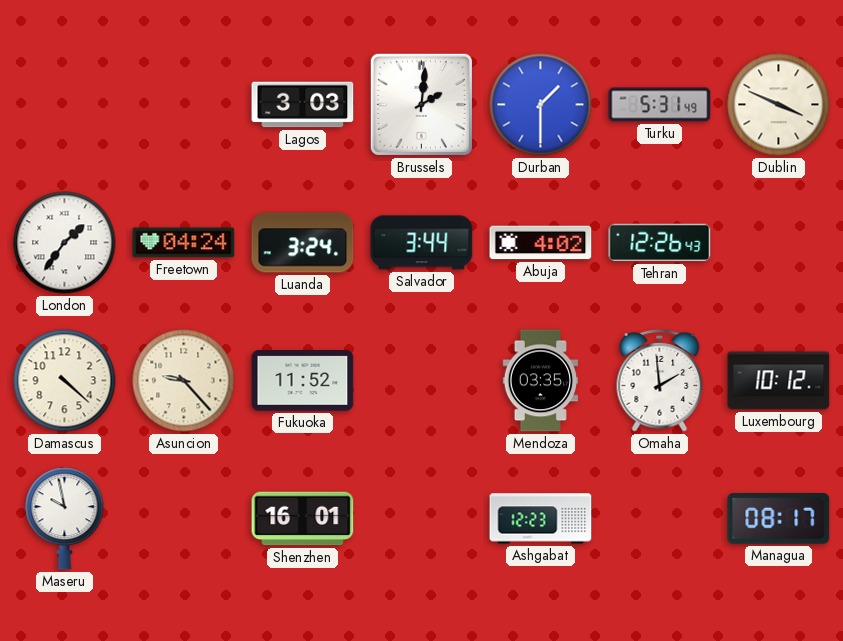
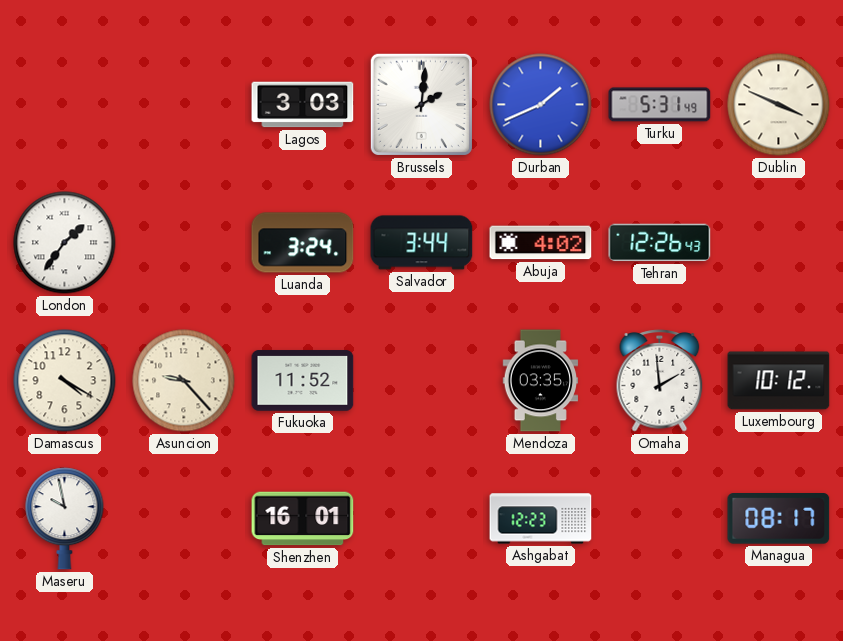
Durban: 1:30 -> 1:41
Freetown: 04:24 -> none
Damascus: 4:22 -> 4:20
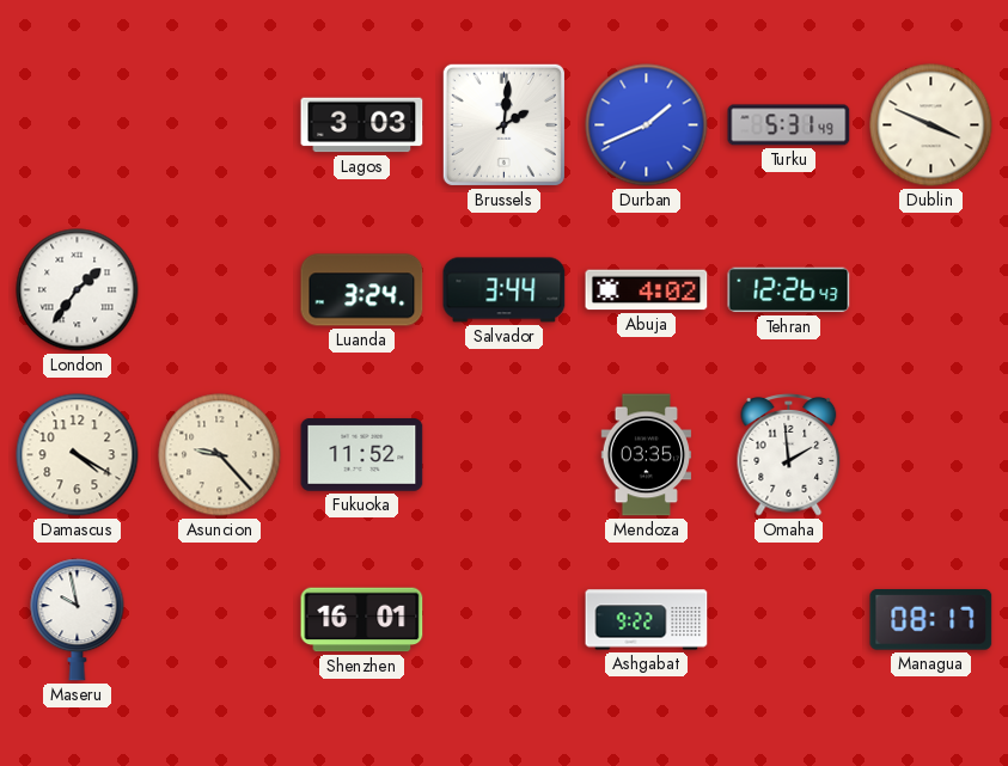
Luxembourg: 10:12 -> none
Ashgabat: 12:23 -> 9:22
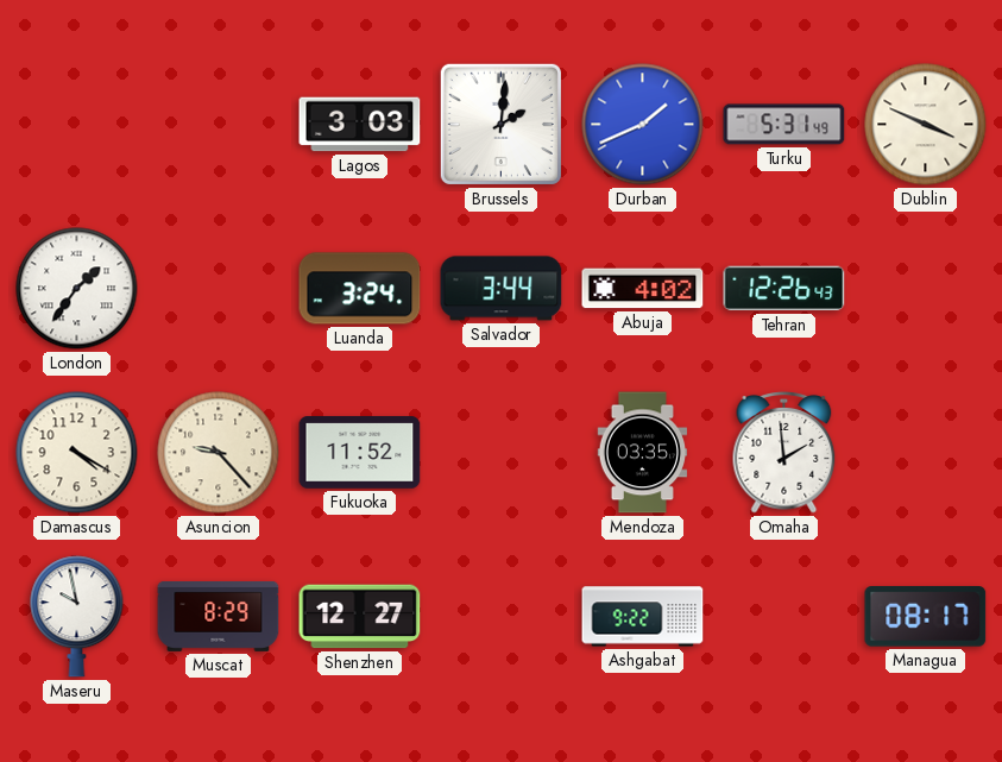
Muscat: none -> 8:29
Shenzhen: 16:01 -> 12:27
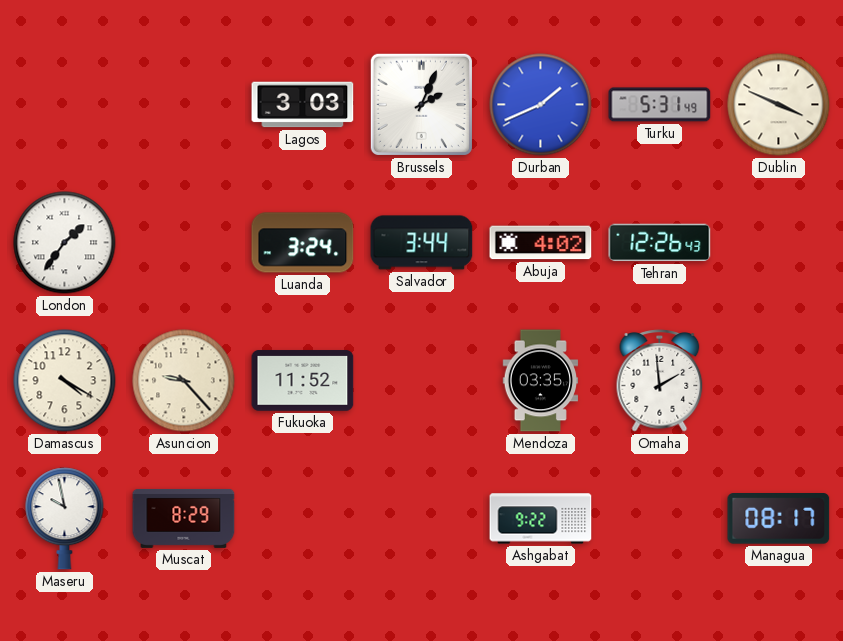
Brussels: 2:01 -> 2:04
Shenzhen: 12:27 -> none
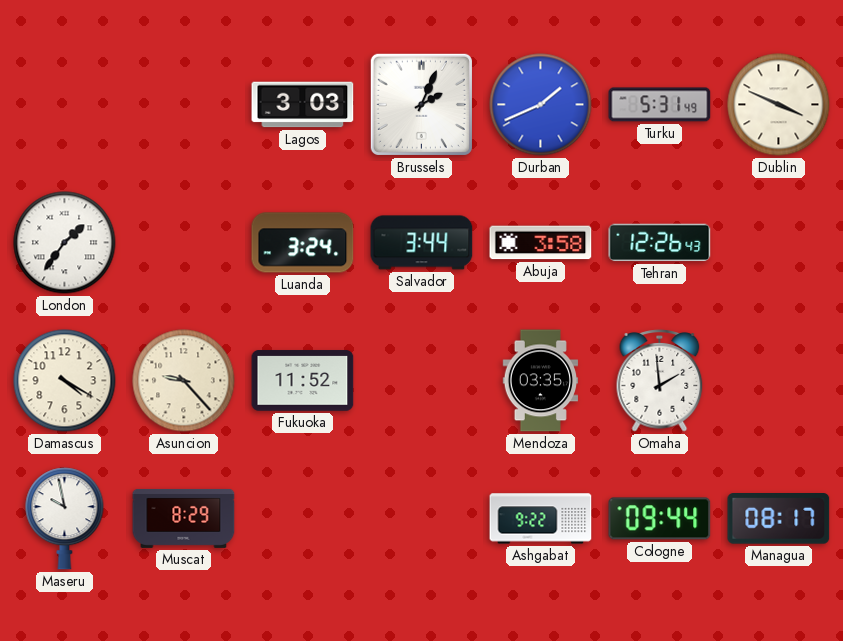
Abuja: 4:02 -> 3:58
Cologne: none -> 09:44
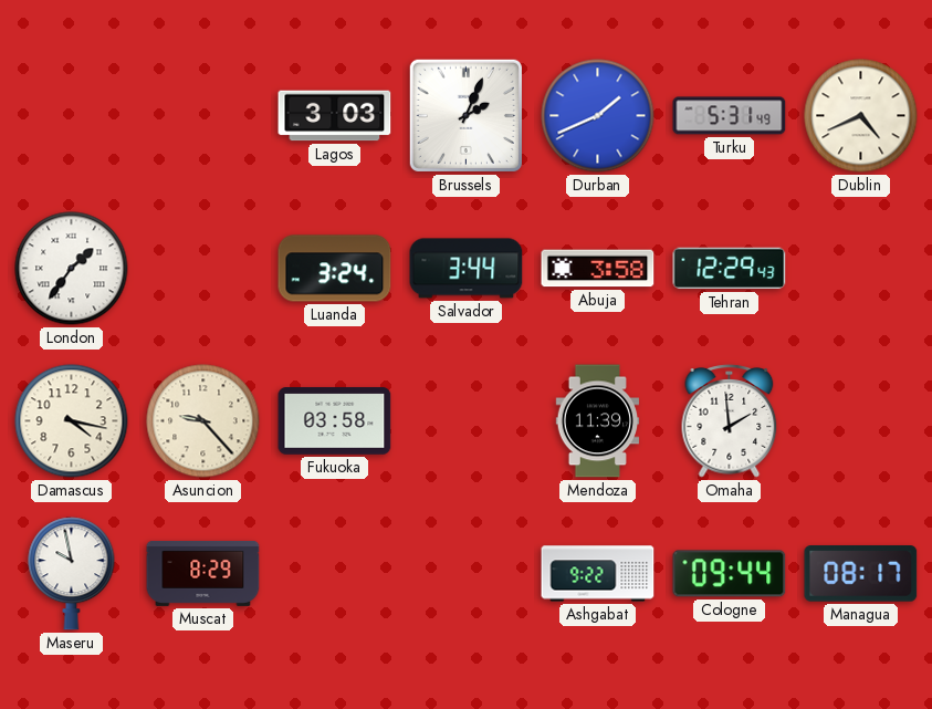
Dublin: 3:49 -> 4:41
Tehran: 12:26 -> 12:29
Damascus: 4:20 -> 4:17
Fukuoka: 11:52 -> 03:58
Mendoza: 03:35 -> 11:39
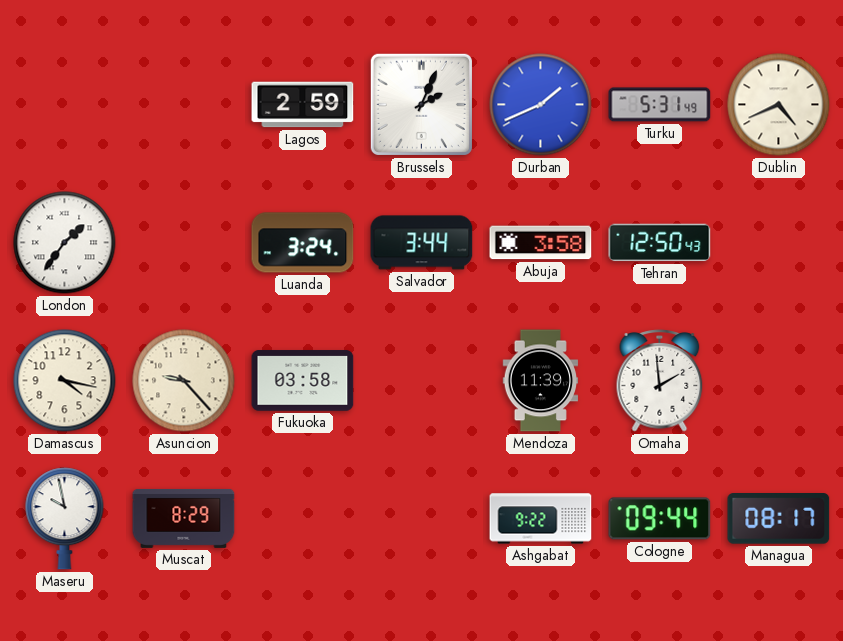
Lagos: 3:03 -> 2:59
Tehran: 12:29 -> 12:50
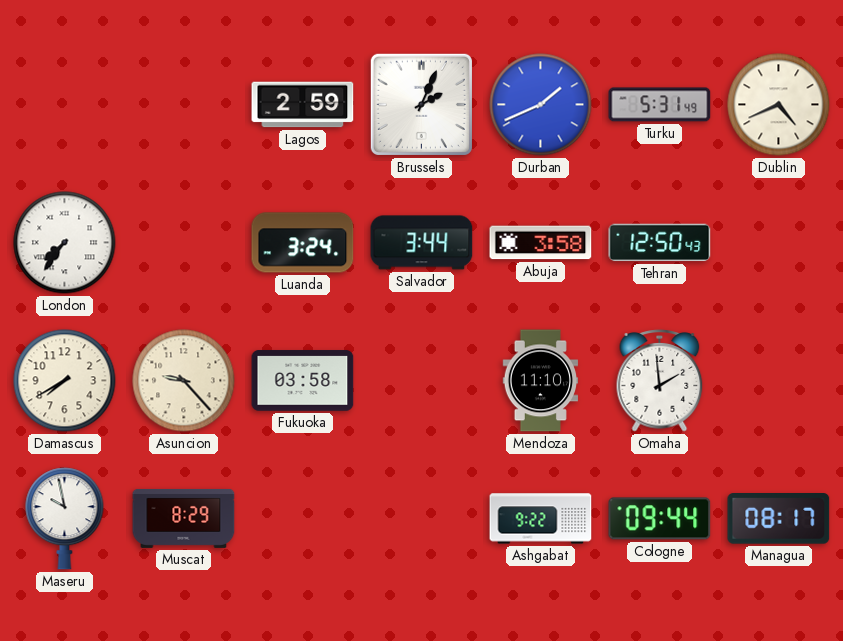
London: 1:36 -> 7:36
Damascus: 4:17 -> 7:40
Mendoza: 11:39 -> 11:10
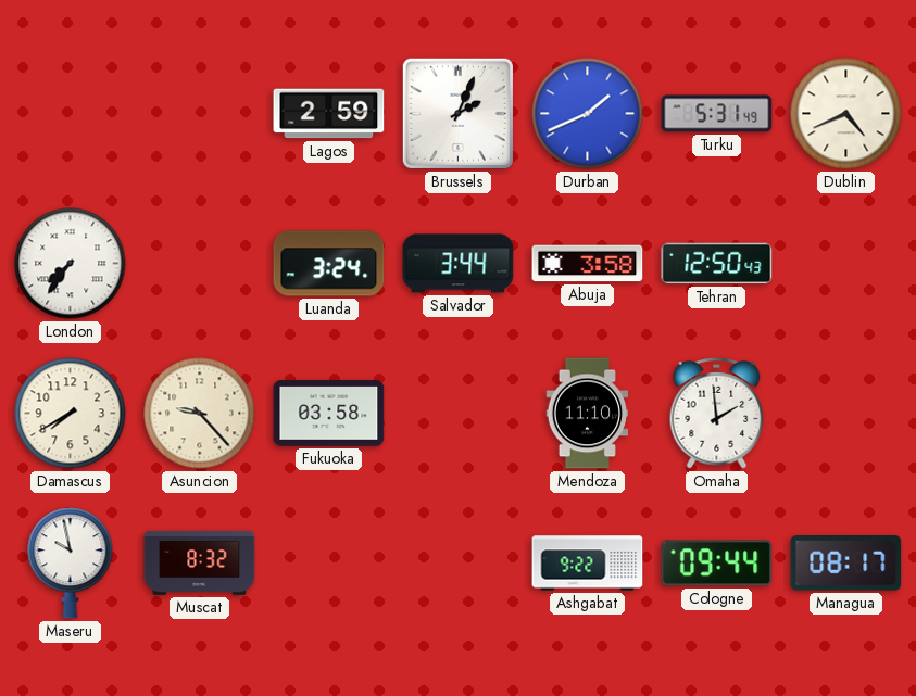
Muscat: 8:29 -> 8:32
